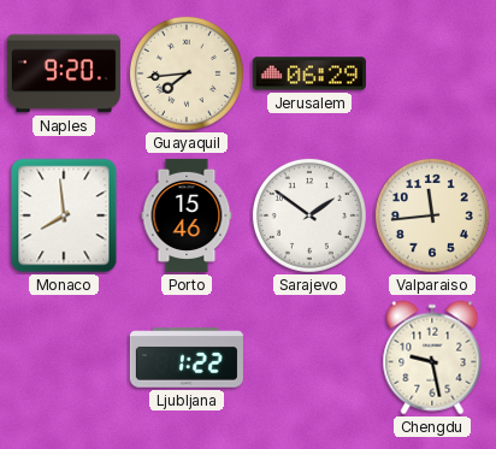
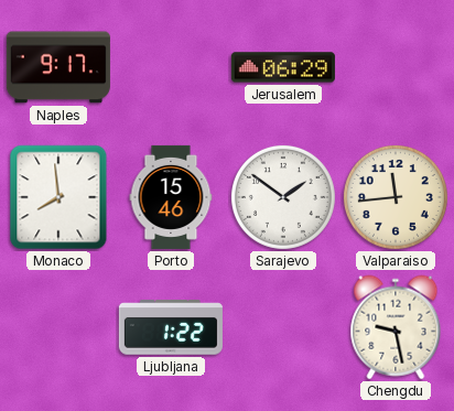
Naples: 9:20 -> 9:17
Guayaquil: 7:44 -> none
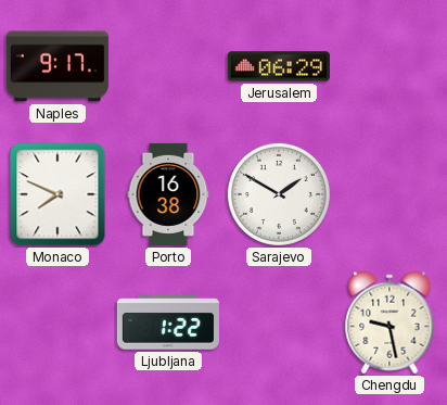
Monaco: 7:59 -> 7:49
Porto: 15:46 -> 16:38
Sarajevo: 1:51 -> 1:50
Valparaiso: 11:44 -> none
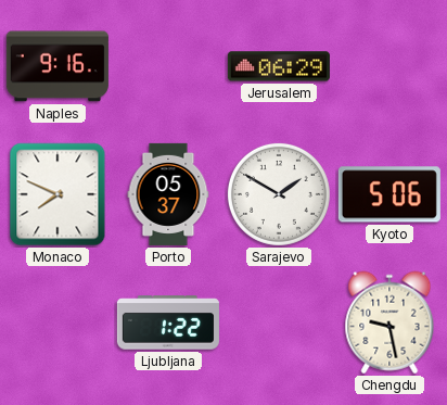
Naples: 9:17 -> 9:16
Porto: 16:38 -> 05:37
Kyoto: none -> 5:06
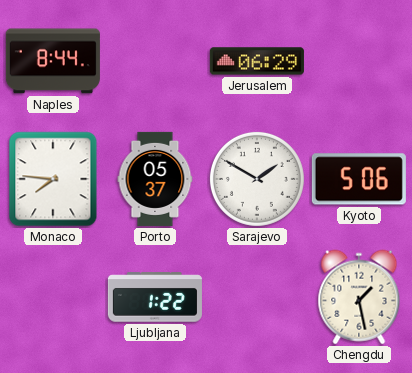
Naples: 9:16 -> 8:44
Monaco: 7:49 -> 7:46
Chengdu: 9:28 -> 1:28
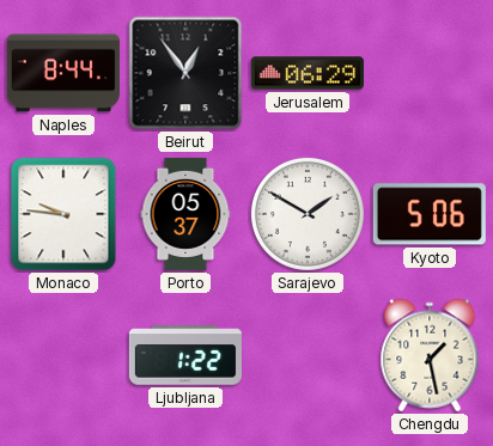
Beirut: none -> 12:54
Monaco: 7:46 -> 9:46
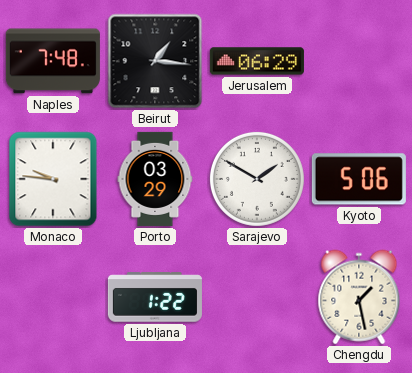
Naples: 8:44 -> 7:48
Beirut: 12:54 -> 1:16
Porto: 05:37 -> 03:29
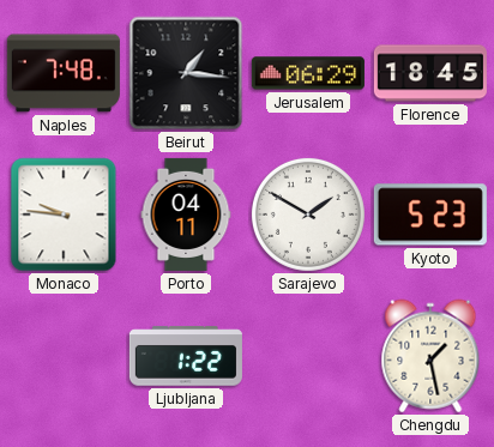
Florence: none -> 18:45
Porto: 03:29 -> 04:11
Kyoto: 5:06 -> 5:23
